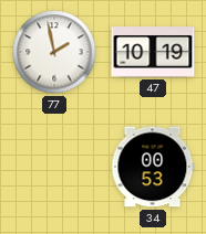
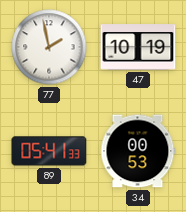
89: none -> 05:41
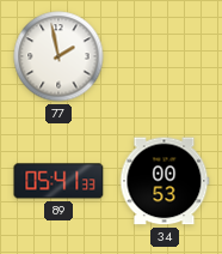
47: 10:19 -> none
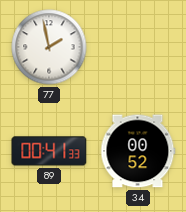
89: 05:41 -> 00:41
34: 00:53 -> 00:52
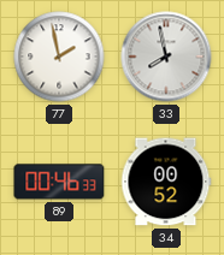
33: none -> 7:58
89: 00:41 -> 00:46
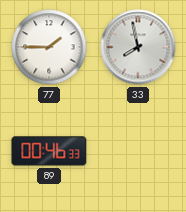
77: 1:58 -> 1:45
34: 00:52 -> none
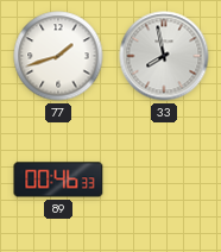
77: 1:45 -> 1:42
